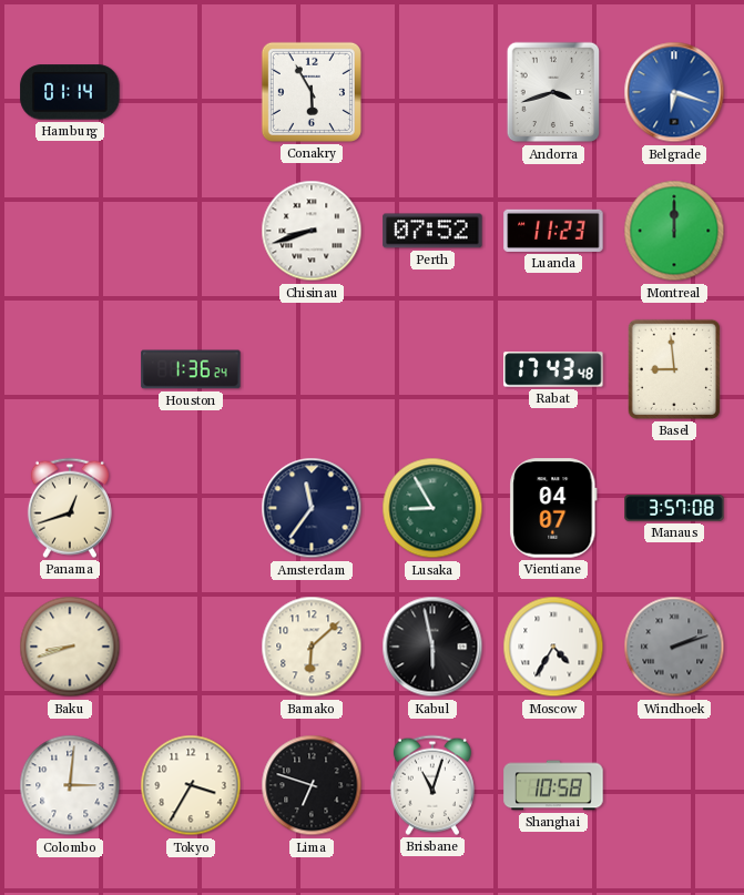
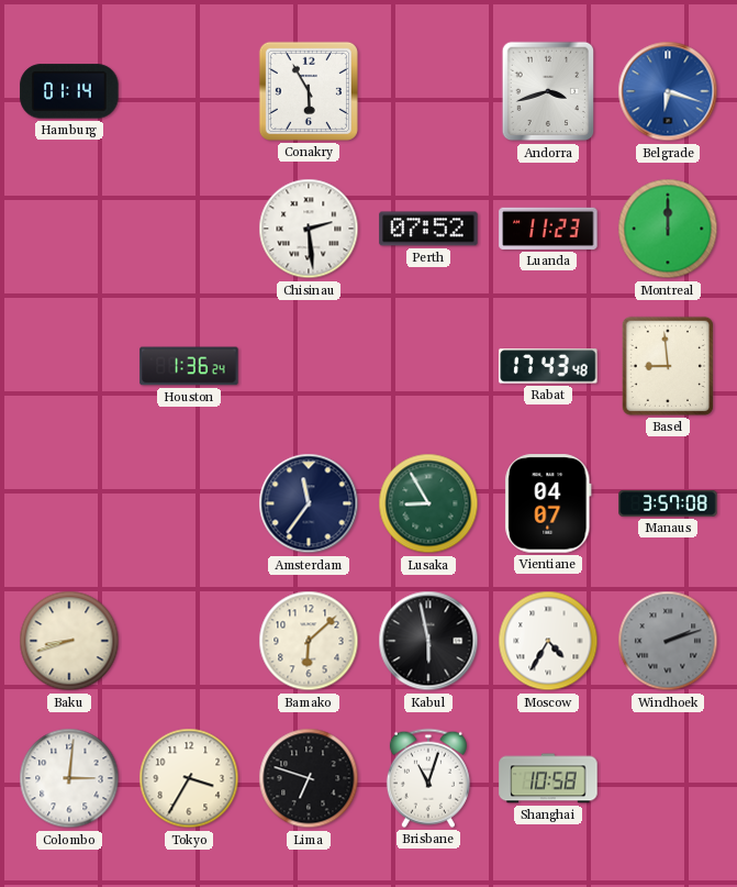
Chisinau: 8:42 -> 2:29
Panama: 12:42 -> none
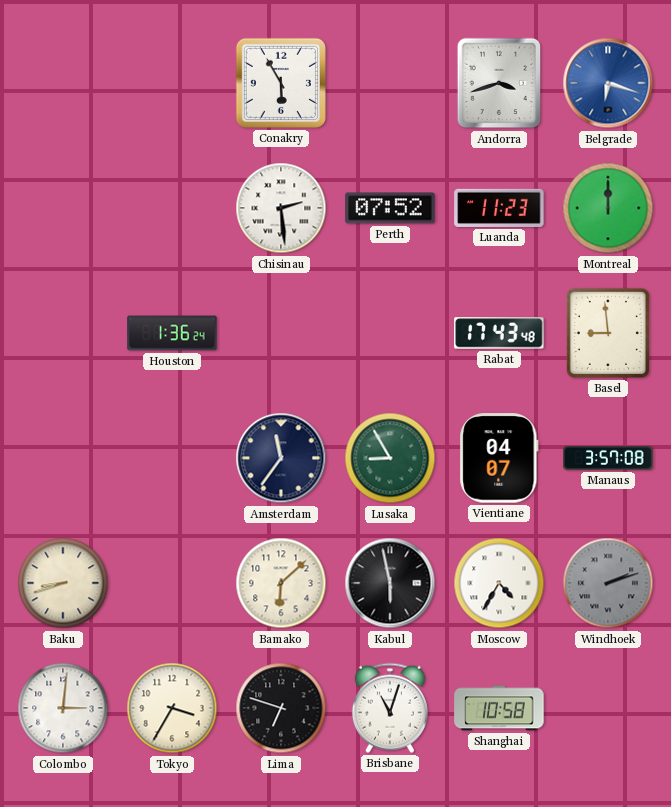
Hamburg: 01:14 -> none
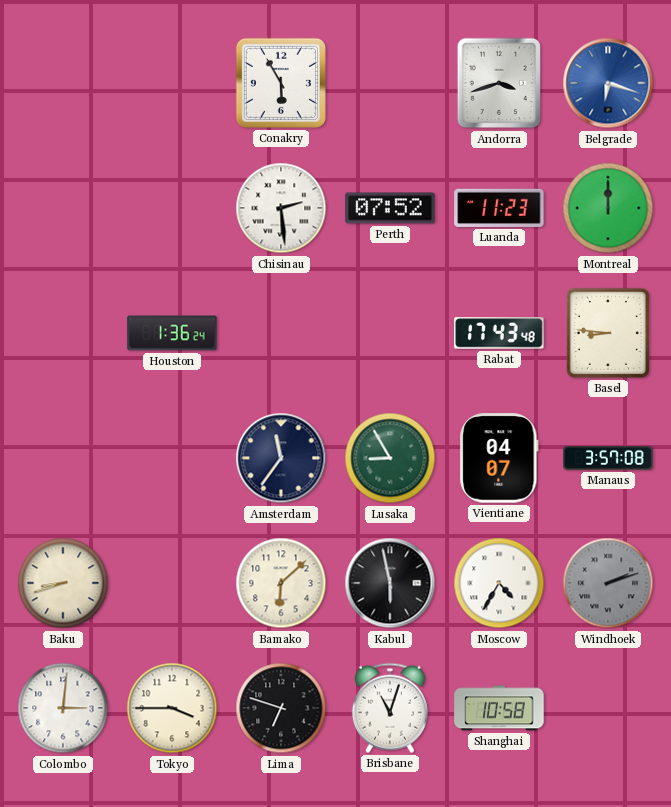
Basel: 8:59 -> 8:46
Tokyo: 3:35 -> 3:45
